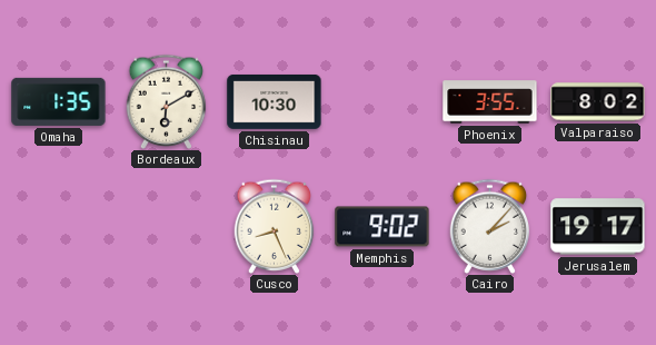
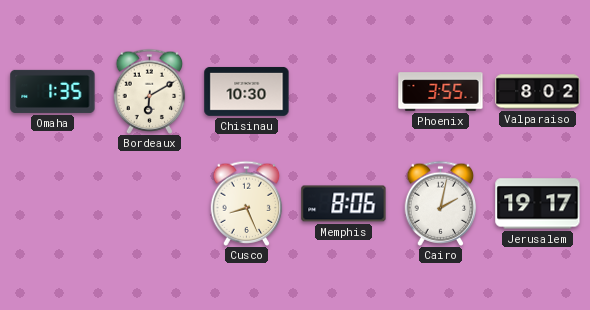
Memphis: 9:02 -> 8:06
Cairo: 2:07 -> 2:02
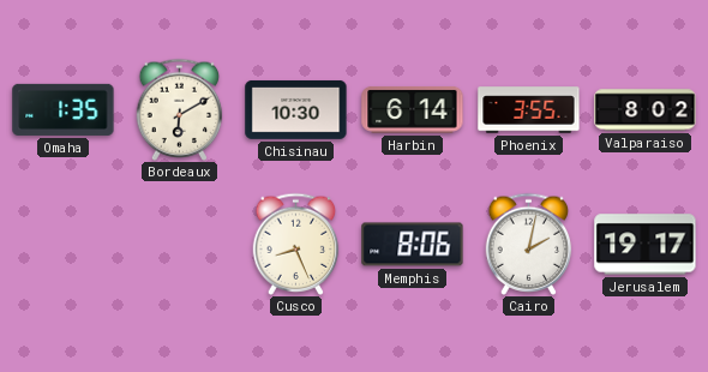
Harbin: none -> 6:14
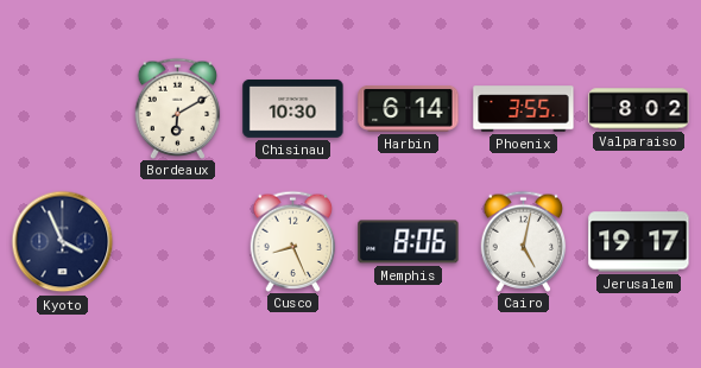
Omaha: 1:35 -> none
Kyoto: none -> 3:56
Cairo: 2:02 -> 5:02
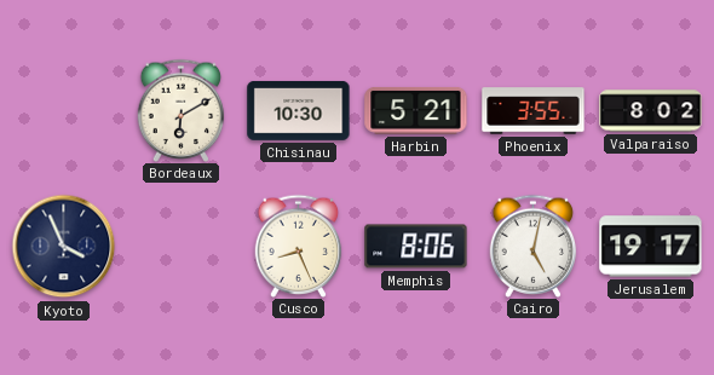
Harbin: 6:14 -> 5:21
